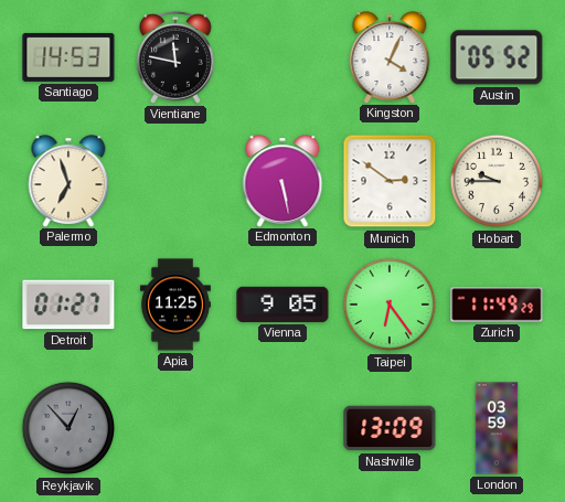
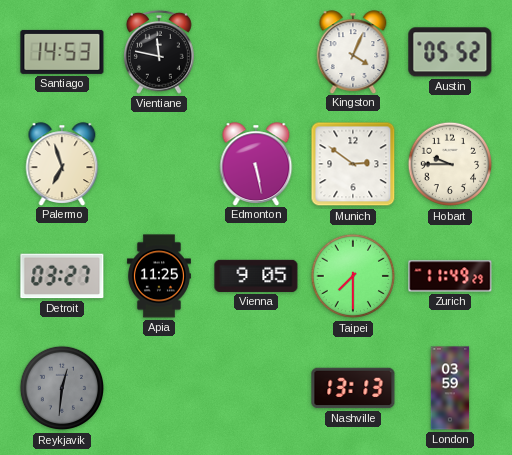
Detroit: 01:27 -> 03:27
Taipei: 6:24 -> 7:30
Reykjavik: 12:53 -> 12:31
Nashville: 13:09 -> 13:13
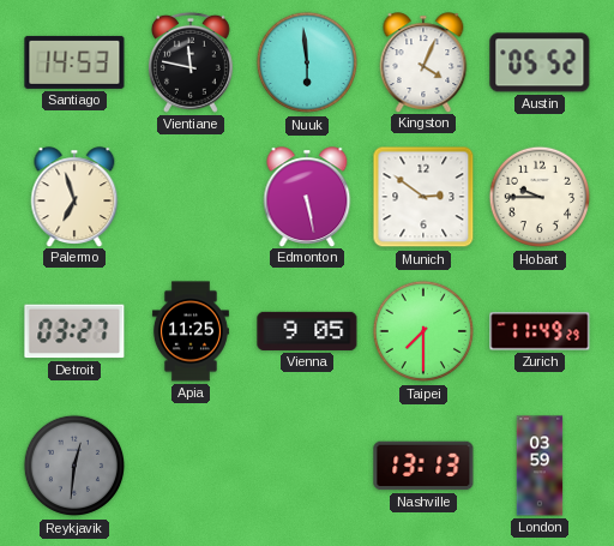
Nuuk: none -> 5:59
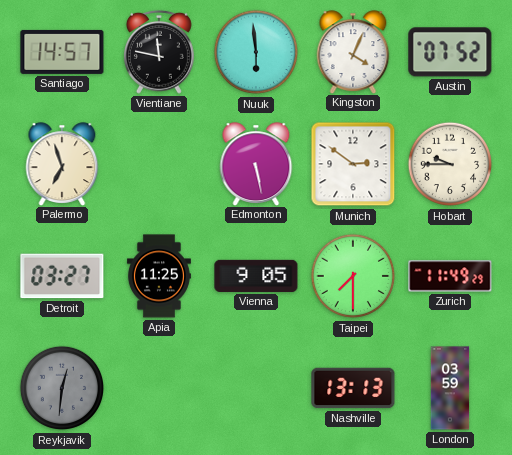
Santiago: 14:53 -> 14:57
Austin: 05:52 -> 07:52
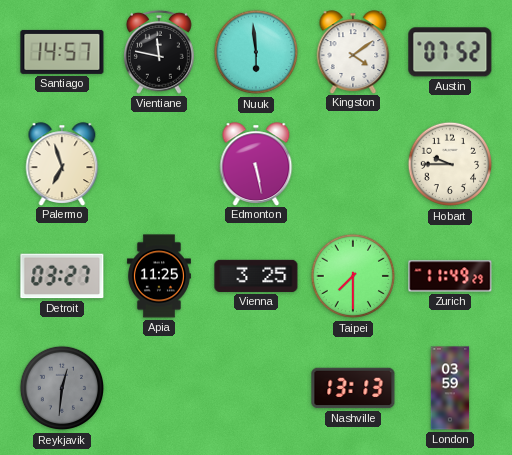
Kingston: 4:04 -> 4:09
Munich: 2:51 -> none
Vienna: 9:05 -> 3:25
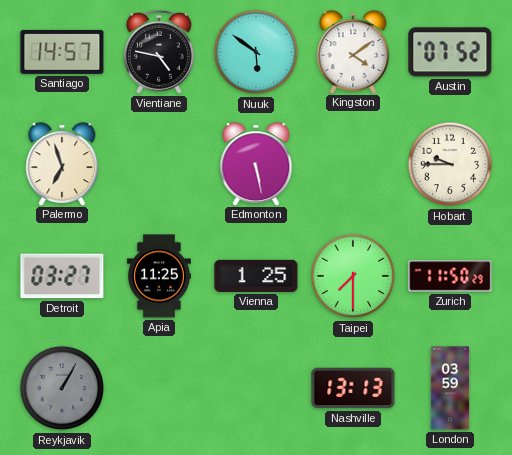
Vientiane: 11:47 -> 4:47
Nuuk: 5:59 -> 5:51
Vienna: 3:25 -> 1:25
Zurich: 11:49 -> 11:50
Reykjavik: 12:31 -> 1:05
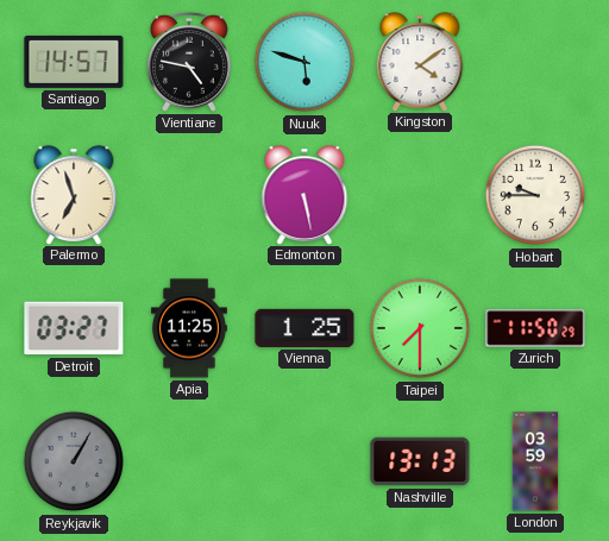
Nuuk: 5:51 -> 5:48
Austin: 07:52 -> none
